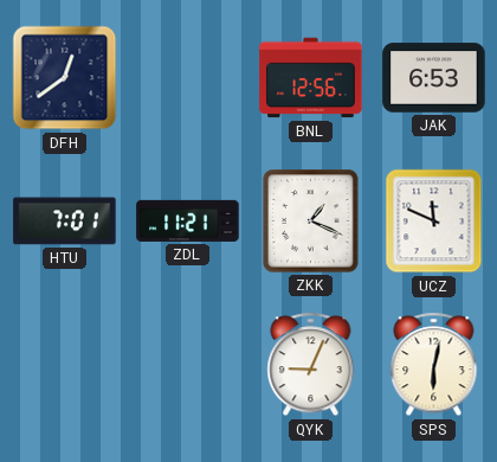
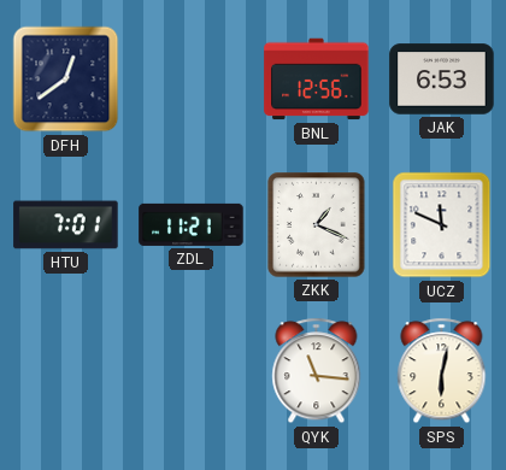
QYK: 9:04 -> 11:16
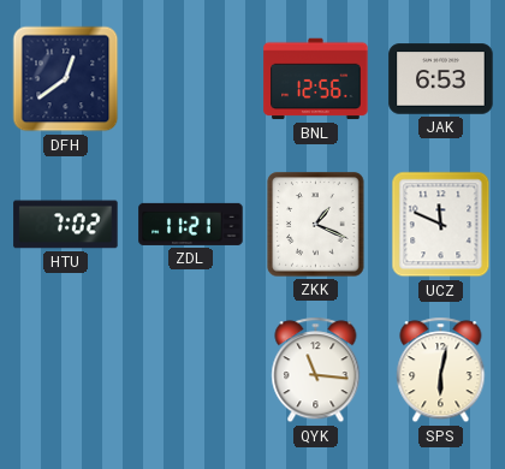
HTU: 7:01 -> 7:02
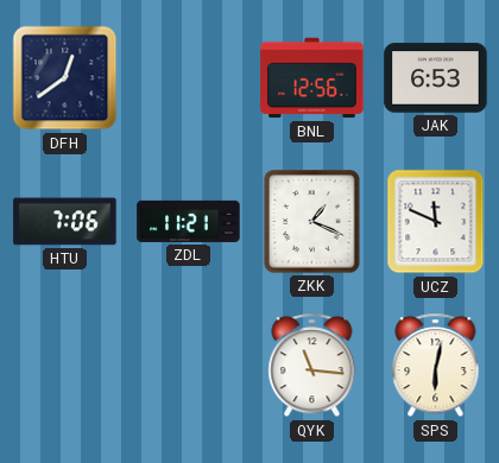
HTU: 7:02 -> 7:06
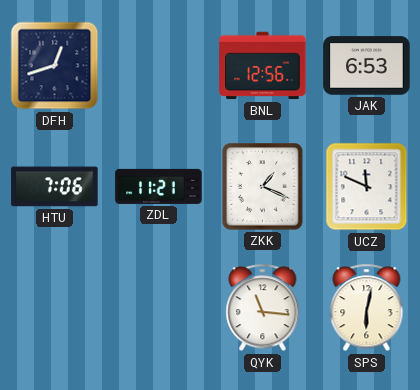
DFH: 12:39 -> 12:42
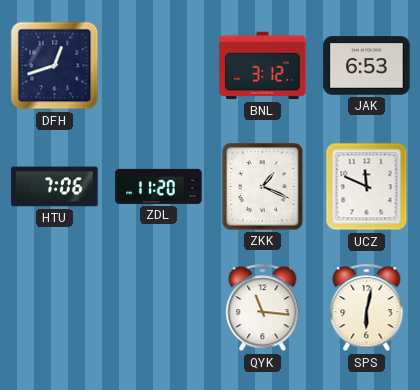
BNL: 12:56 -> 3:12
ZDL: 11:21 -> 11:20
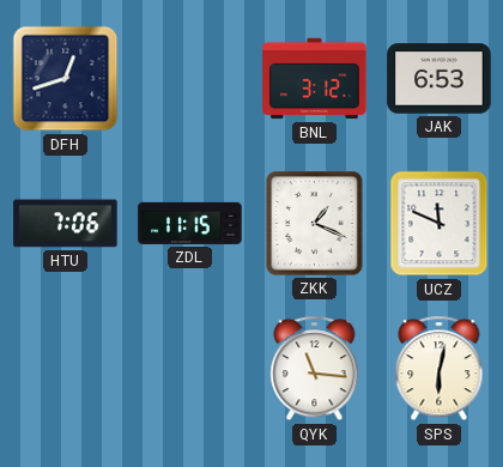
ZDL: 11:20 -> 11:15
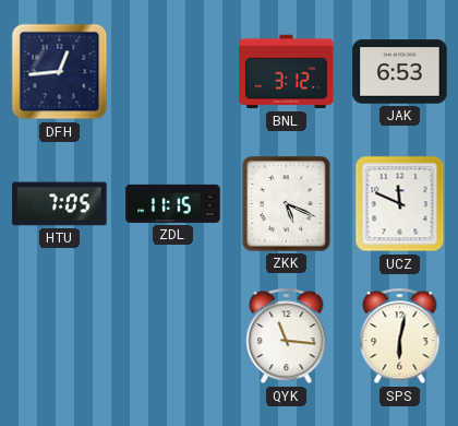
DFH: 12:42 -> 12:44
HTU: 7:06 -> 7:05
ZKK: 1:19 -> 5:19
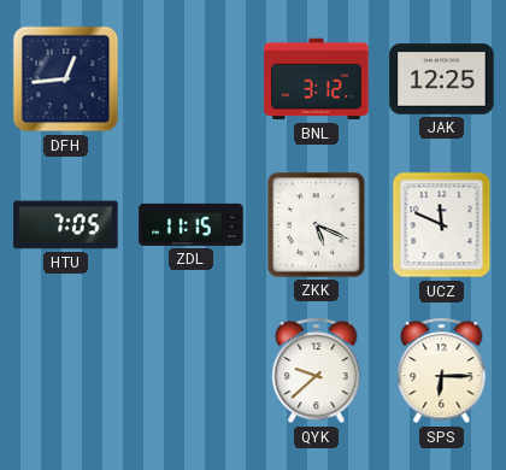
JAK: 6:53 -> 12:25
QYK: 11:16 -> 9:38
SPS: 6:02 -> 6:15
